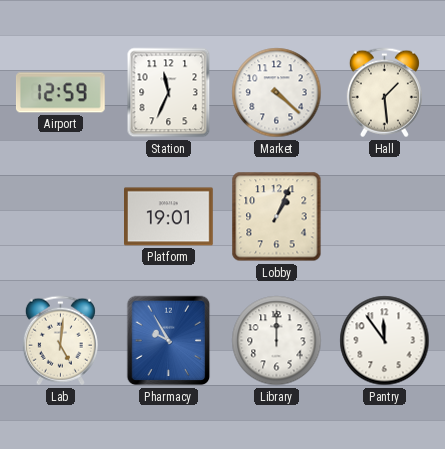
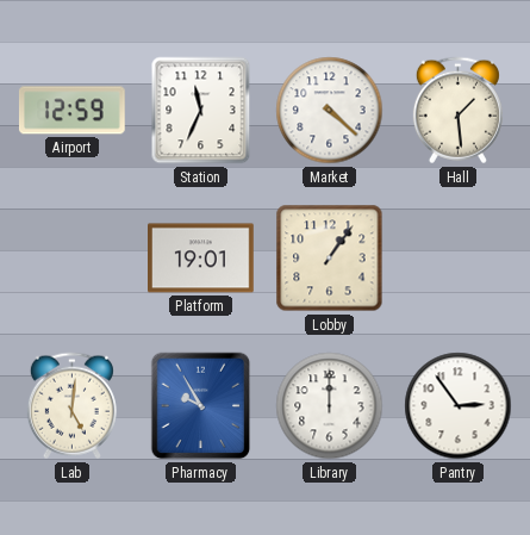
Lobby: 1:04 -> 1:06
Pantry: 11:54 -> 2:54
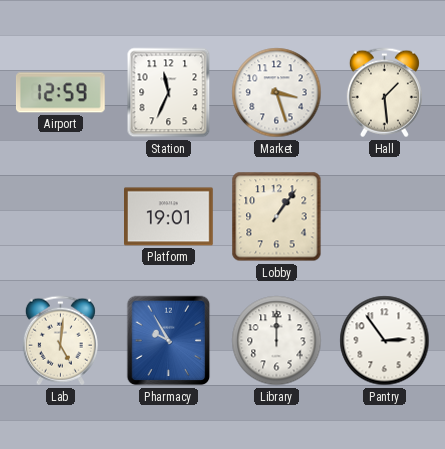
Market: 4:22 -> 3:27
